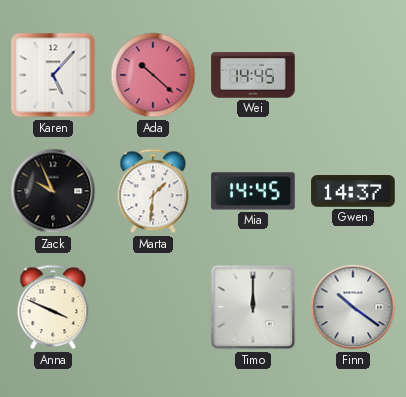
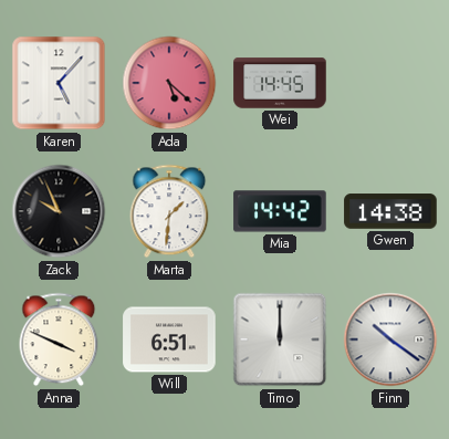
Ada: 10:22 -> 5:22
Mia: 14:45 -> 14:42
Gwen: 14:37 -> 14:38
Will: none -> 6:51
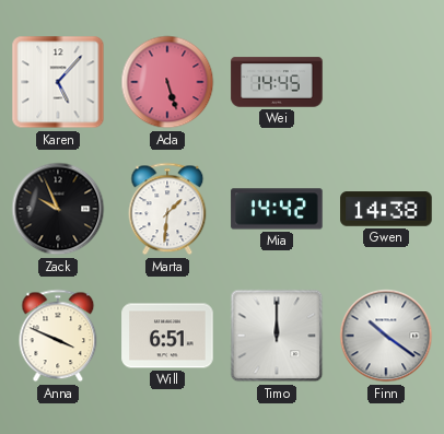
Ada: 5:22 -> 5:27
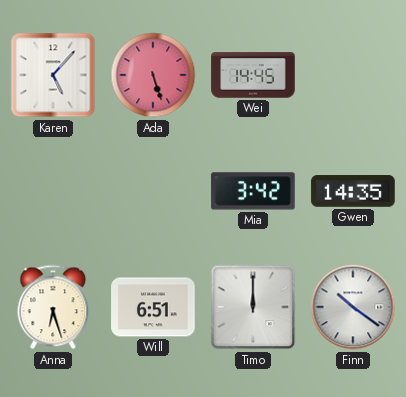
Zack: 9:56 -> none
Marta: 1:31 -> none
Mia: 14:42 -> 3:42
Gwen: 14:38 -> 14:35
Anna: 3:49 -> 6:27
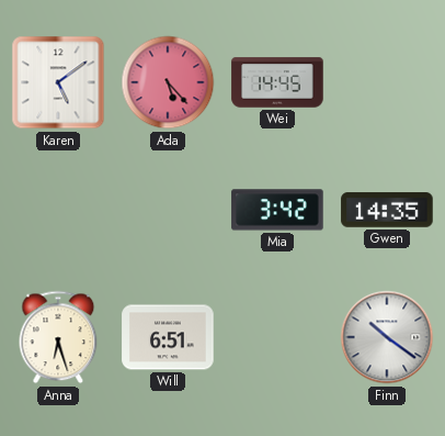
Karen: 5:07 -> 5:09
Ada: 5:27 -> 5:23
Timo: 12:00 -> none
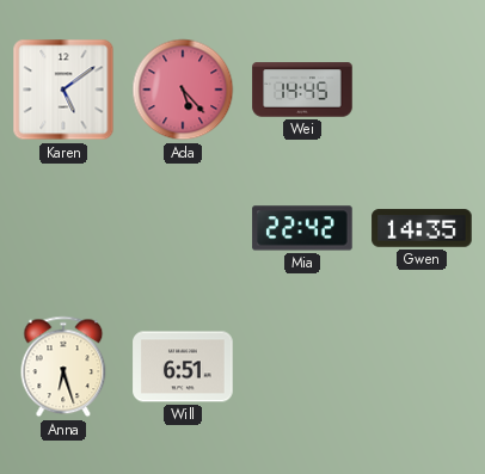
Mia: 3:42 -> 22:42
Finn: 10:21 -> none
